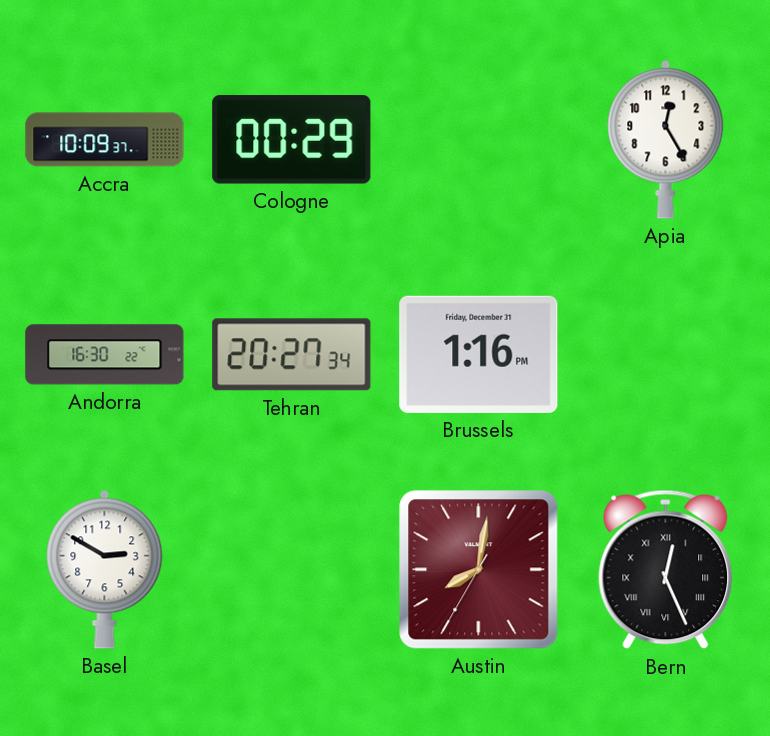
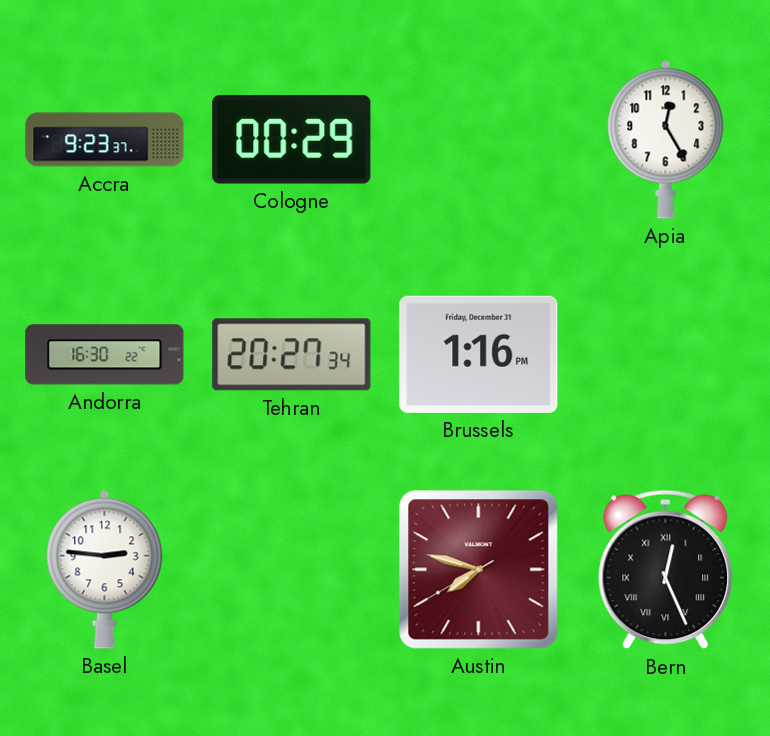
Accra: 10:09 -> 9:23
Basel: 2:50 -> 2:46
Austin: 8:01 -> 7:47
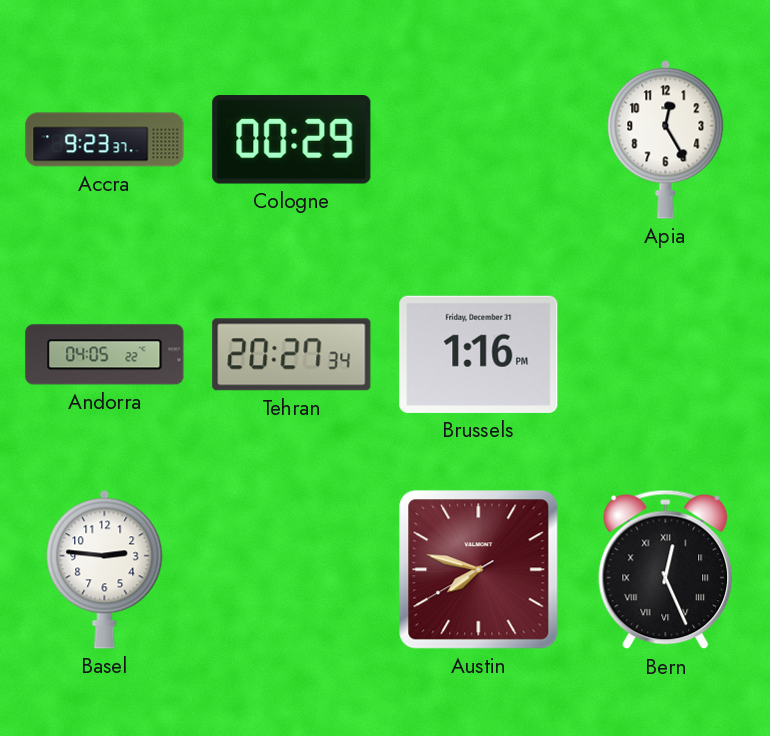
Andorra: 16:30 -> 04:05
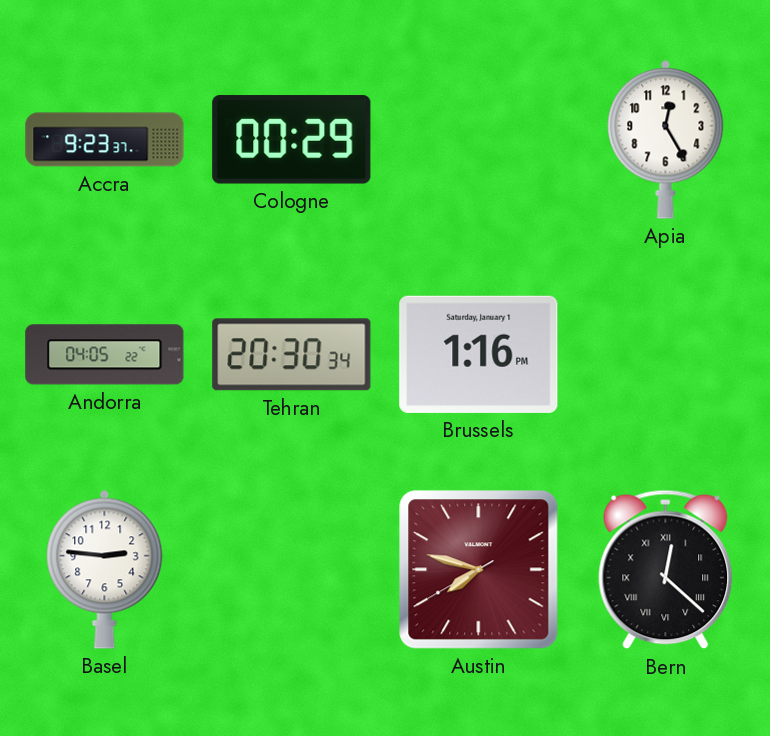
Tehran: 20:27 -> 20:30
Brussels date: Friday, December 31 -> Saturday, January 1
Bern: 12:26 -> 12:22
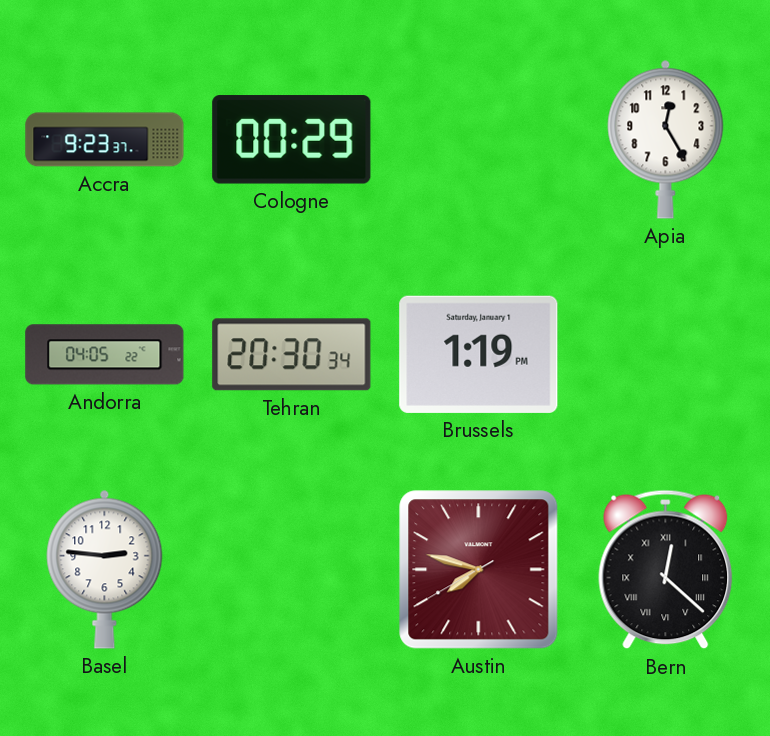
Brussels: 1:16 -> 1:19
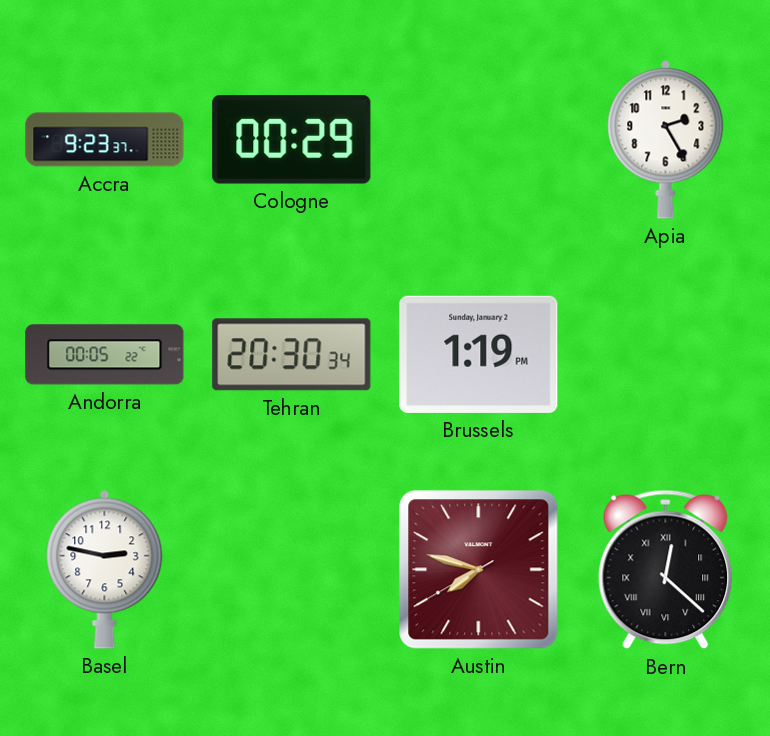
Apia: 12:25 -> 2:25
Andorra: 04:05 -> 00:05
Brussels date: Saturday, January 1 -> Sunday, January 2
Basel: 2:46 -> 2:47
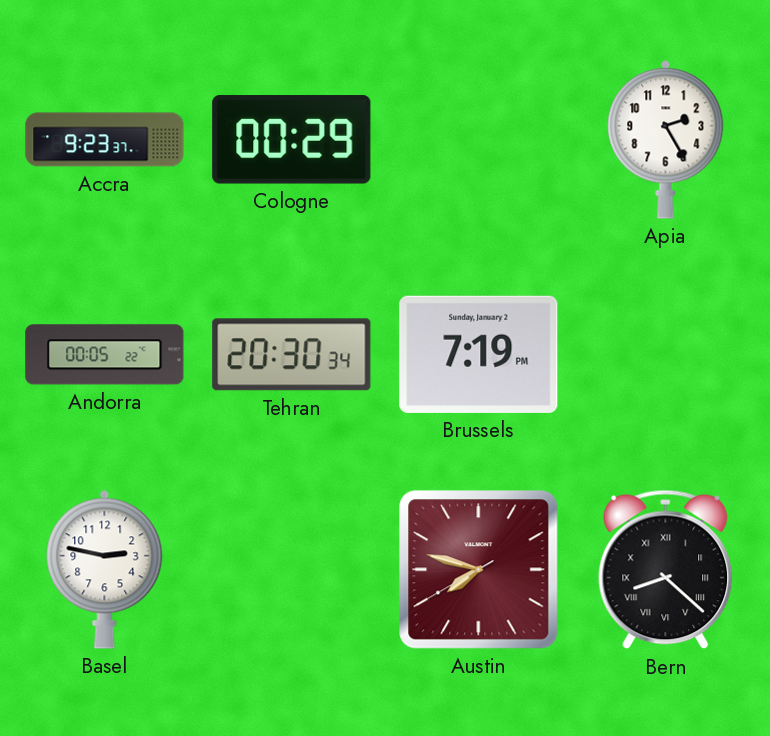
Brussels: 1:19 -> 7:19
Bern: 12:22 -> 8:22
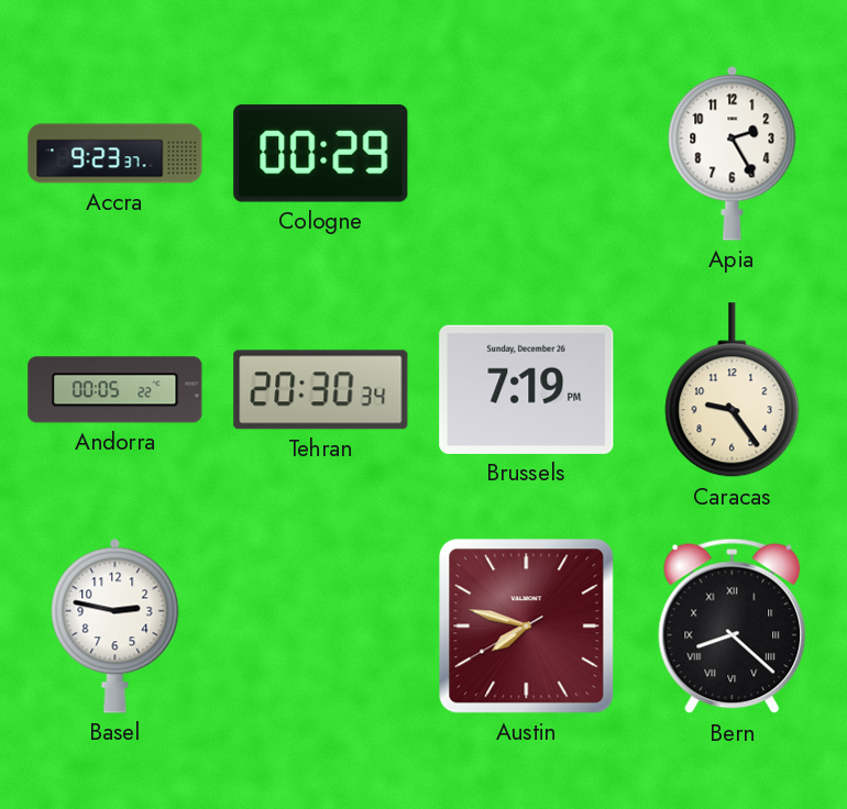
Brussels date: Sunday, January 2 -> Sunday, December 26
Caracas: none -> 9:24
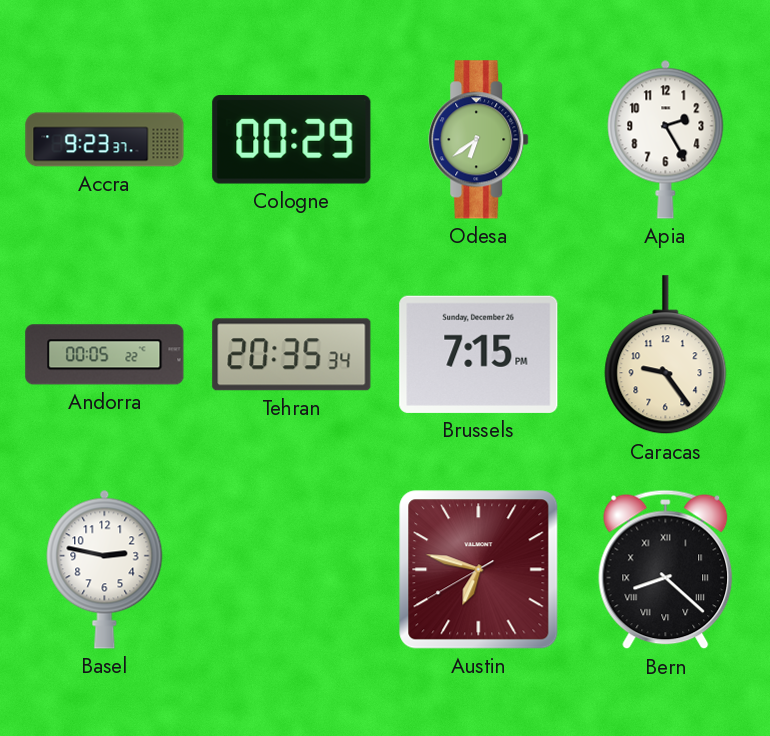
Odesa: none -> 6:39
Tehran: 20:30 -> 20:35
Brussels: 7:19 -> 7:15
Austin: 7:47 -> 6:47
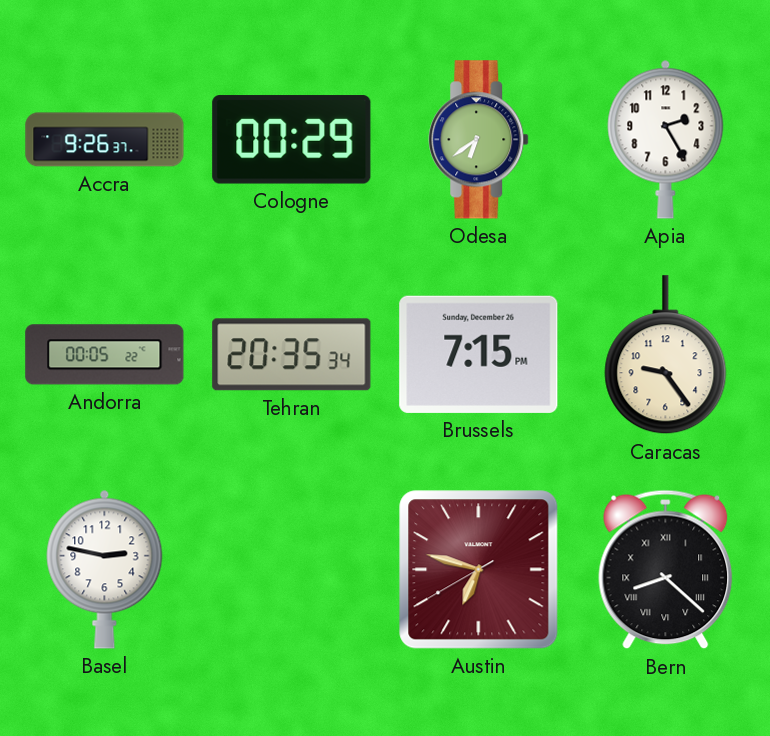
Accra: 9:23 -> 9:26
